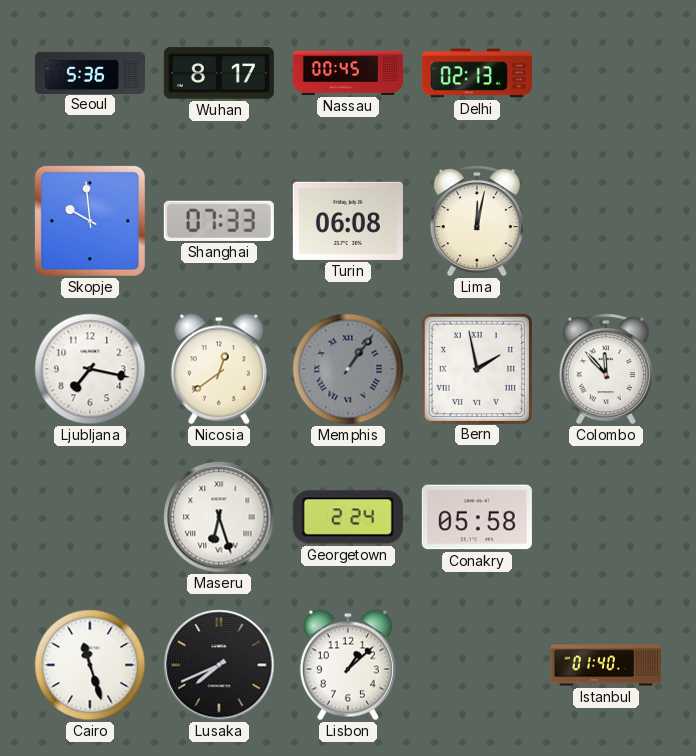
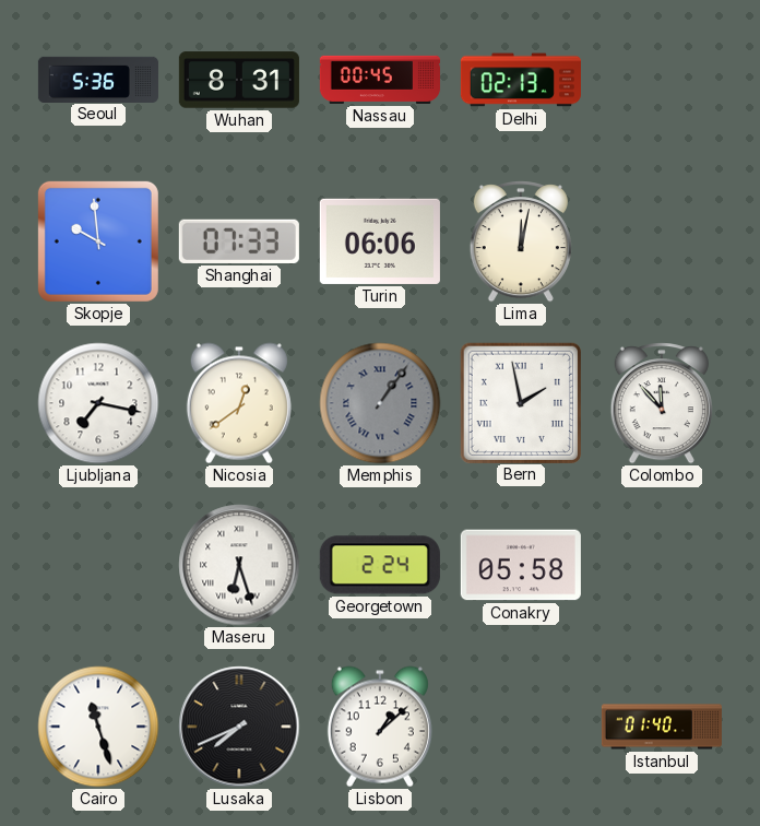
Wuhan: 8:17 -> 8:31
Turin: 06:08 -> 06:06
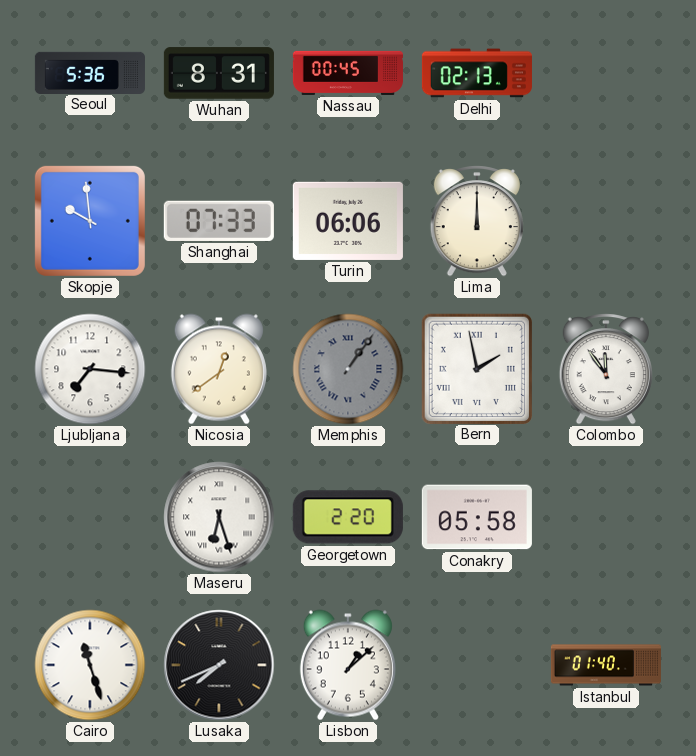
Lima: 12:02 -> 12:00
Ljubljana: 7:17 -> 7:16
Colombo: 11:53 -> 11:54
Georgetown: 2:24 -> 2:20
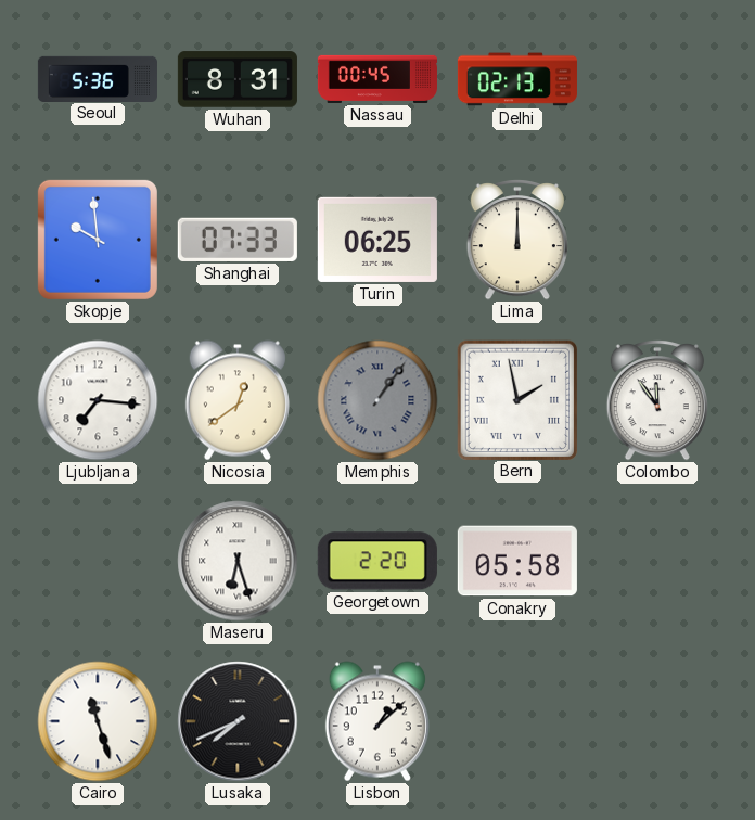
Turin: 06:06 -> 06:25
Istanbul: 01:40 -> none
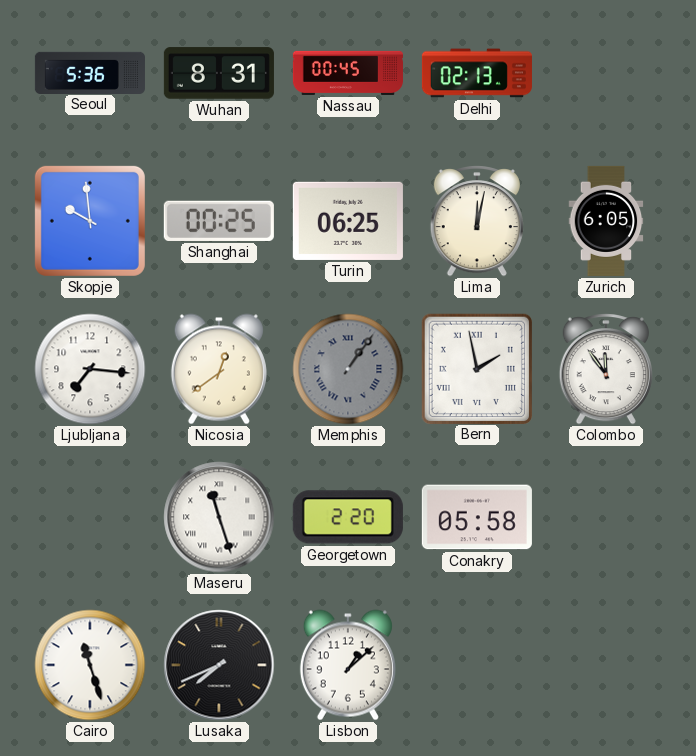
Shanghai: 07:33 -> 00:25
Lima: 12:00 -> 12:02
Zurich: none -> 6:05
Maseru: 6:27 -> 11:27
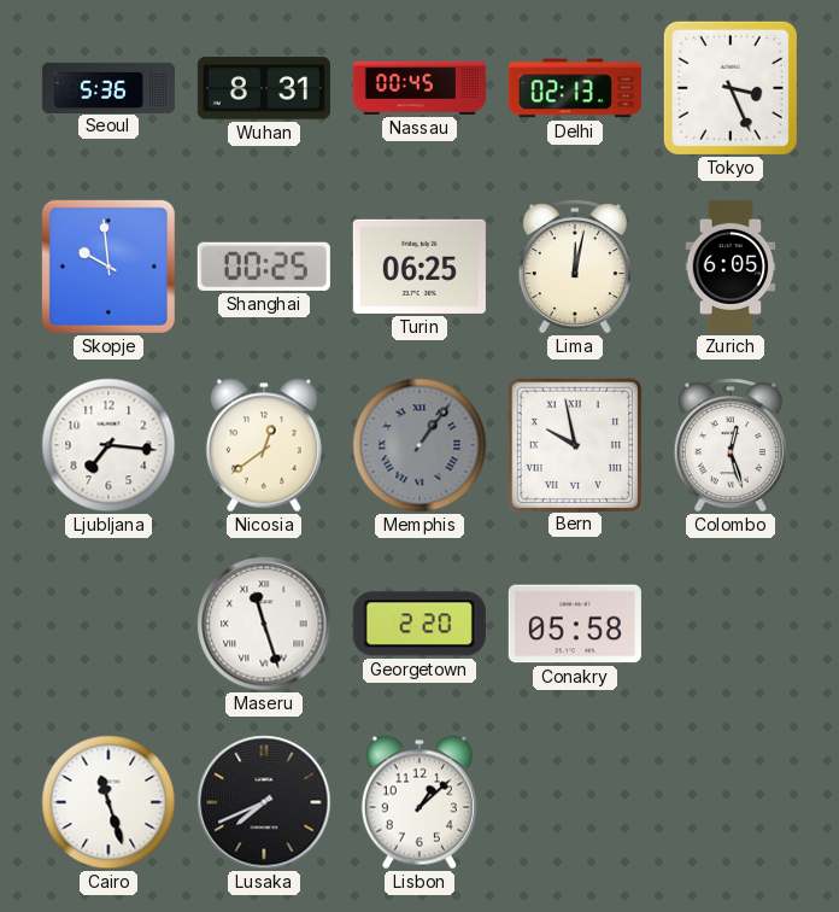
Tokyo: none -> 3:26
Bern: 1:58 -> 9:58
Colombo: 11:54 -> 12:27
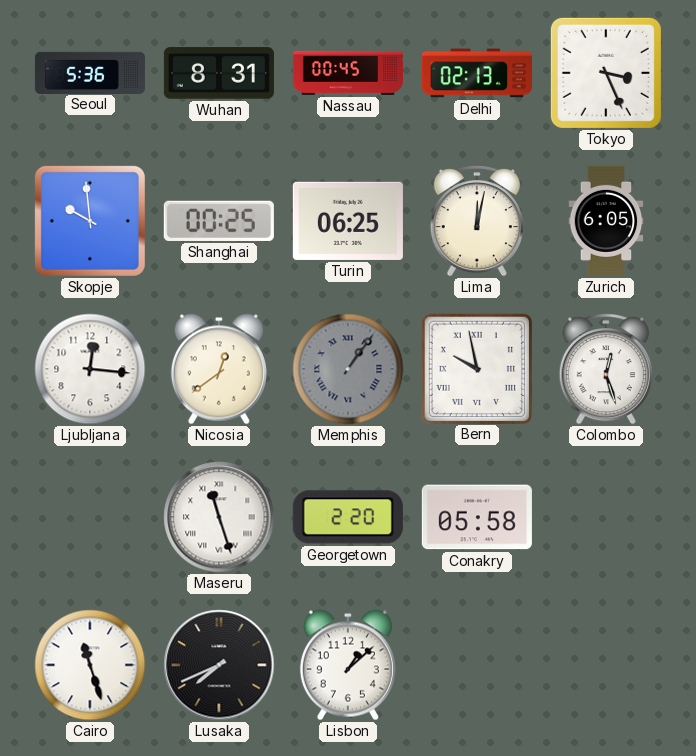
Ljubljana: 7:16 -> 12:16
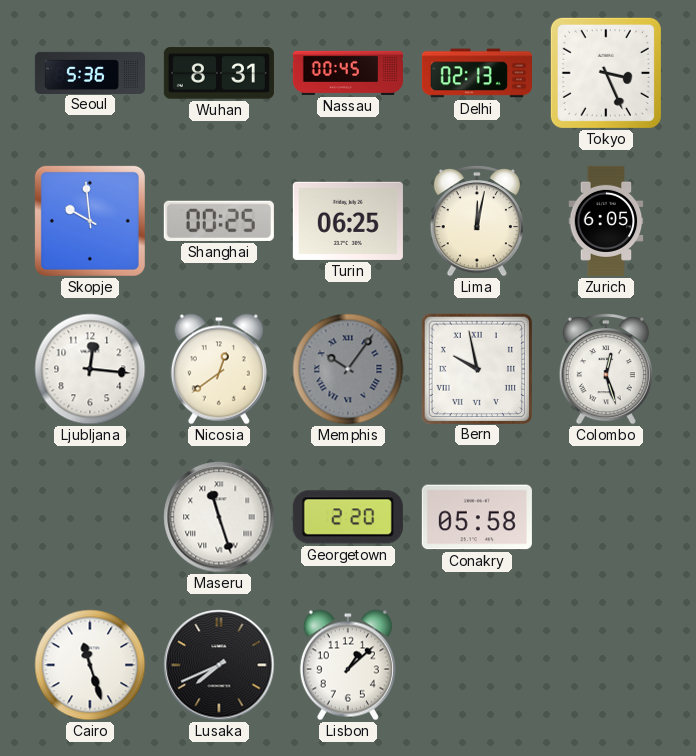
Memphis: 1:06 -> 10:06
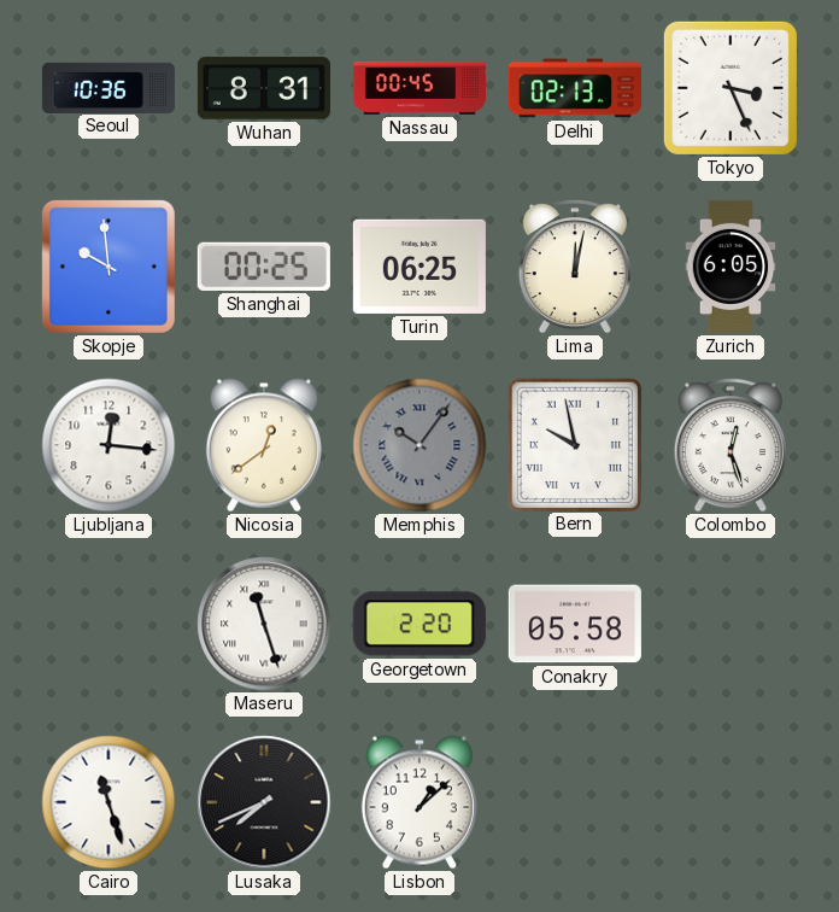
Seoul: 5:36 -> 10:36
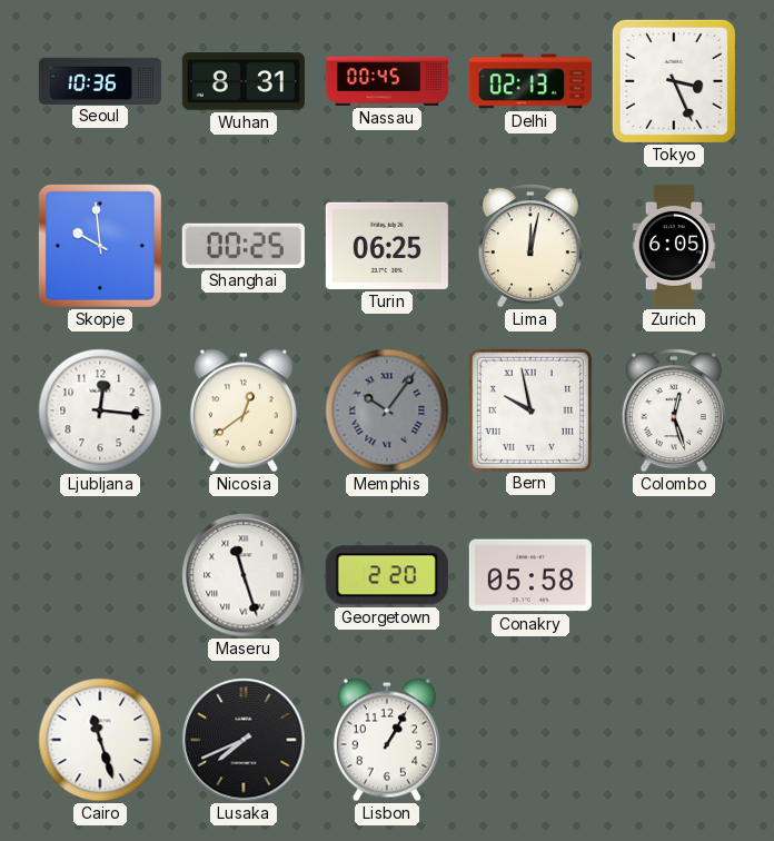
Lisbon: 1:08 -> 1:05
